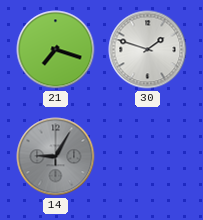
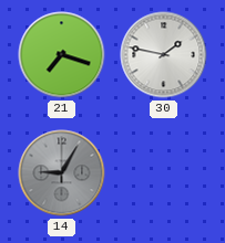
30: 1:48 -> 1:47
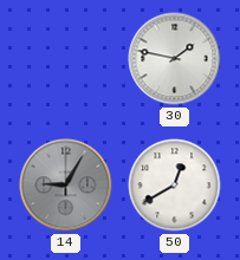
21: 7:18 -> none
50: none -> 12:40
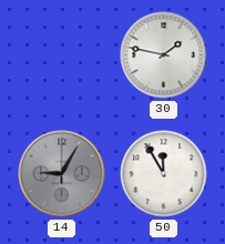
50: 12:40 -> 11:55
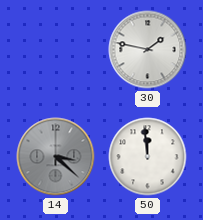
14: 9:05 -> 3:22
50: 11:55 -> 11:59
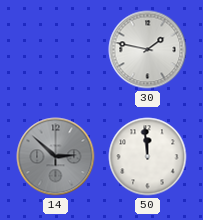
14: 3:22 -> 2:52
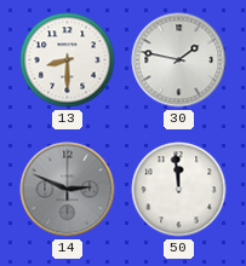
13: none -> 8:30
14: 2:52 -> 2:49
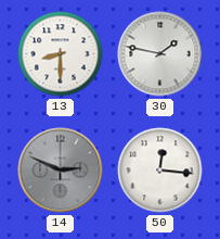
50: 11:59 -> 12:16
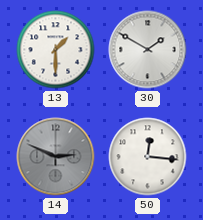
13: 8:30 -> 1:30
30: 1:47 -> 1:50
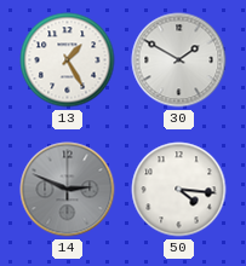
13: 1:30 -> 1:25
50: 12:16 -> 4:16
